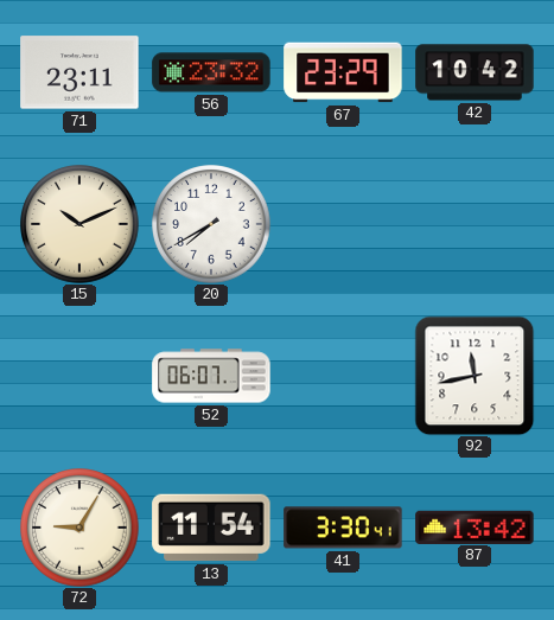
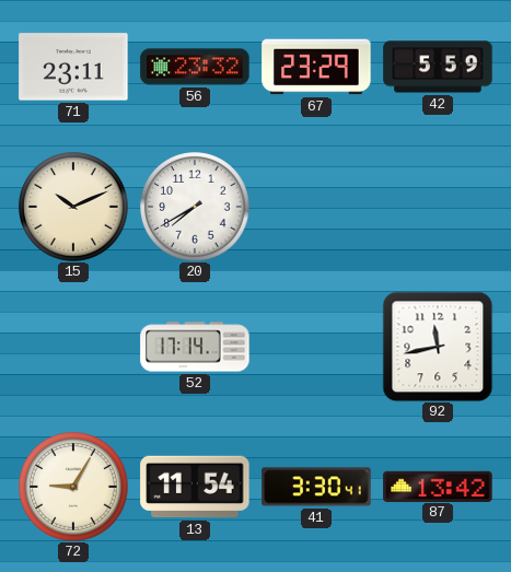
42: 10:42 -> 5:59
52: 06:07 -> 17:14
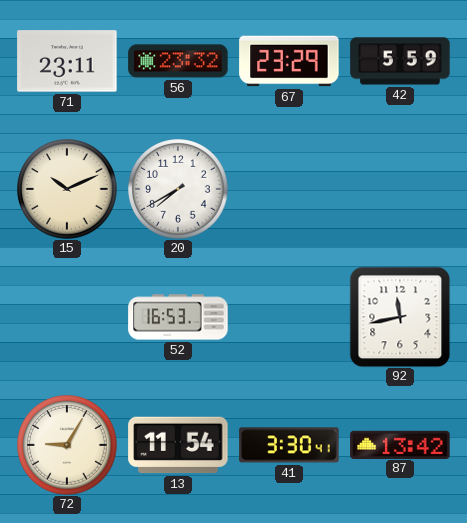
52: 17:14 -> 16:53
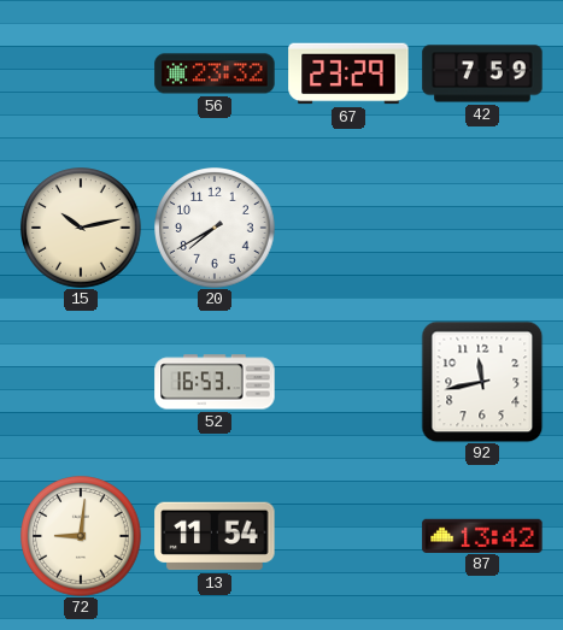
71: 23:11 -> none
42: 5:59 -> 7:59
15: 10:11 -> 10:13
72: 9:05 -> 9:01
41: 3:30 -> none
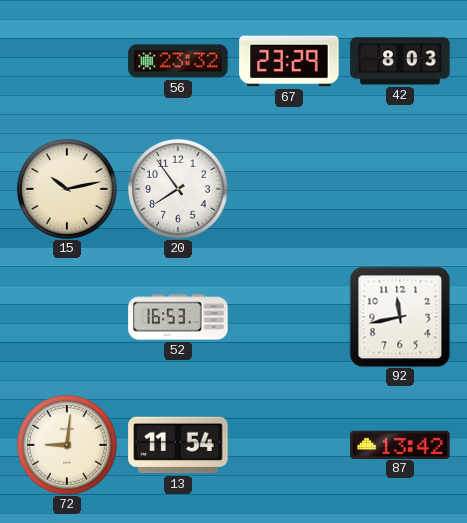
42: 7:59 -> 8:03
20: 7:40 -> 7:54
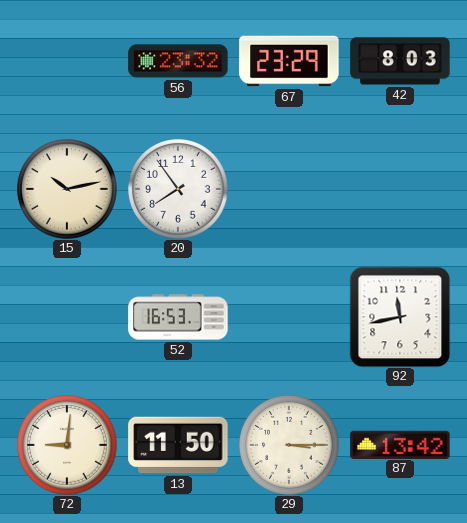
13: 11:54 -> 11:50
29: none -> 3:15
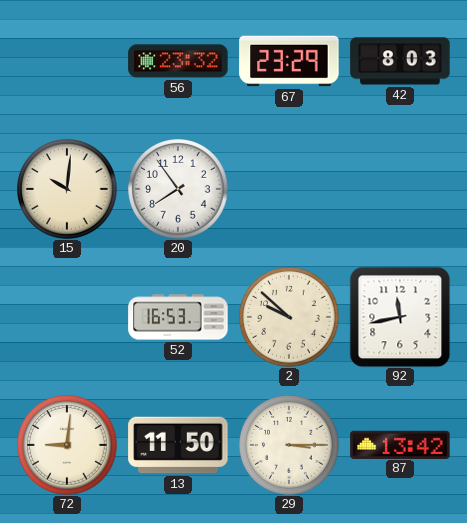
15: 10:13 -> 10:01
2: none -> 9:52
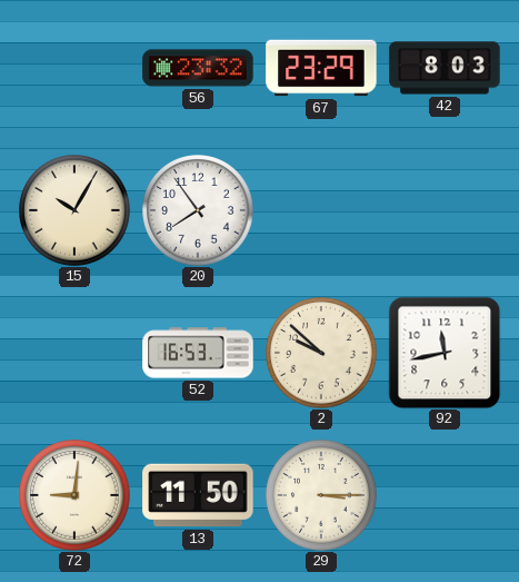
15: 10:01 -> 10:05
87: 13:42 -> none
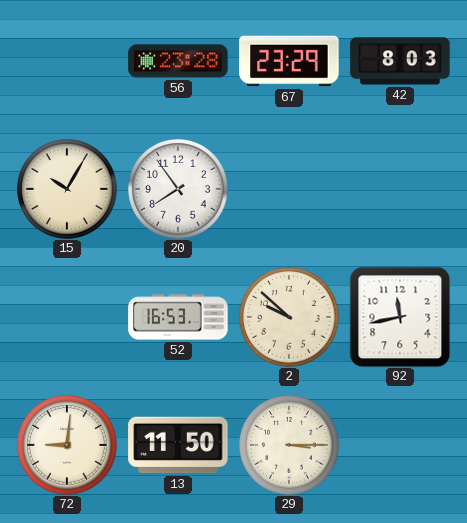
56: 23:32 -> 23:28
